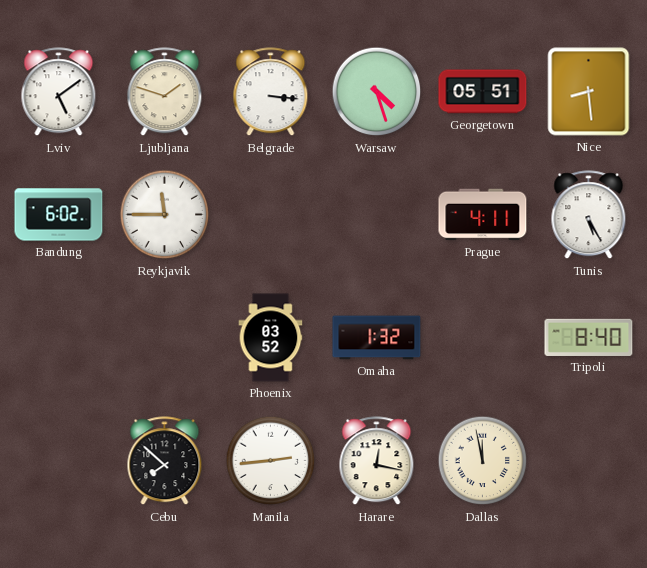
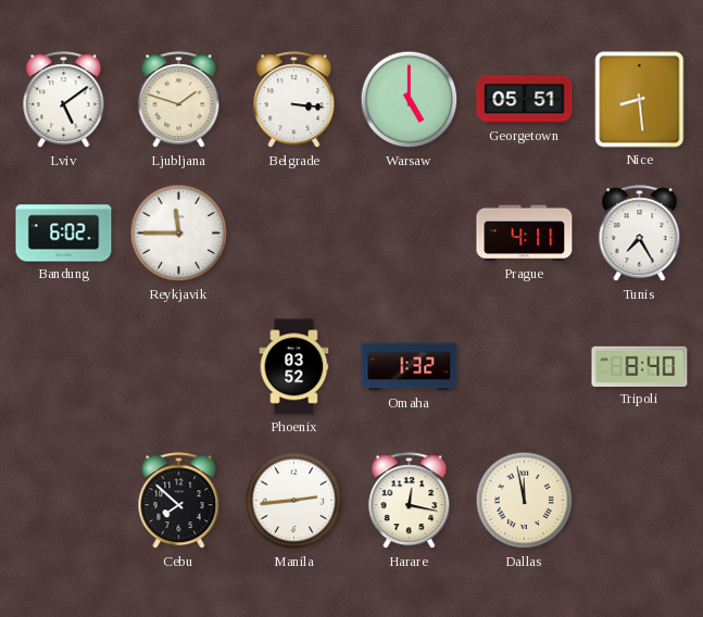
Warsaw: 4:27 -> 5:00
Tunis: 5:25 -> 7:25
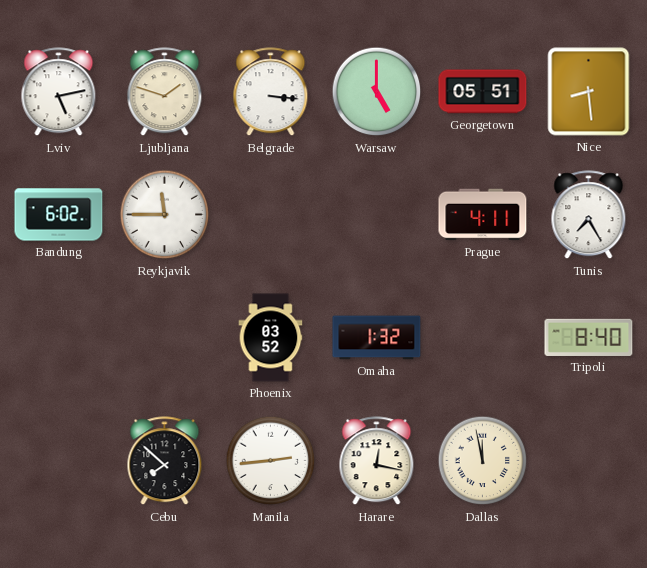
Lviv: 5:09 -> 5:13
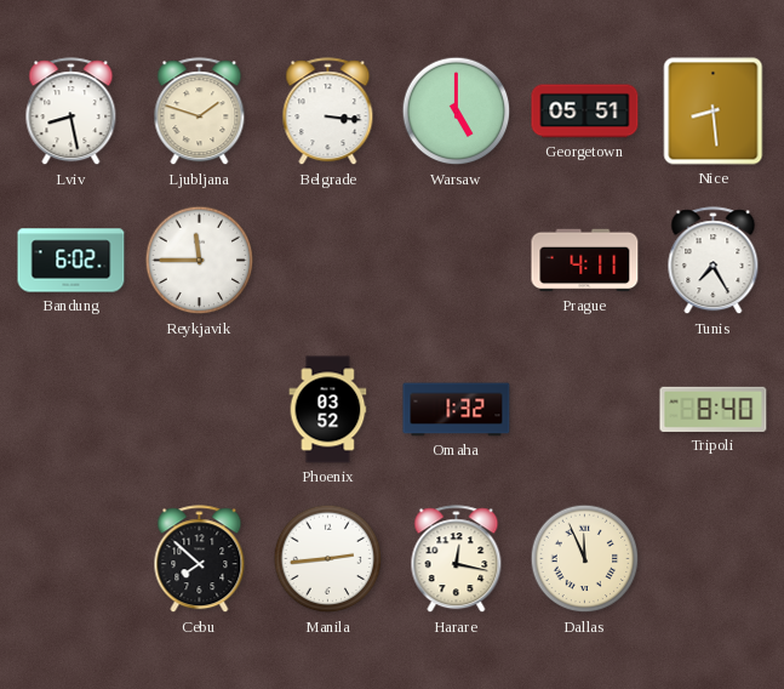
Lviv: 5:13 -> 8:28
Dallas: 11:58 -> 11:56
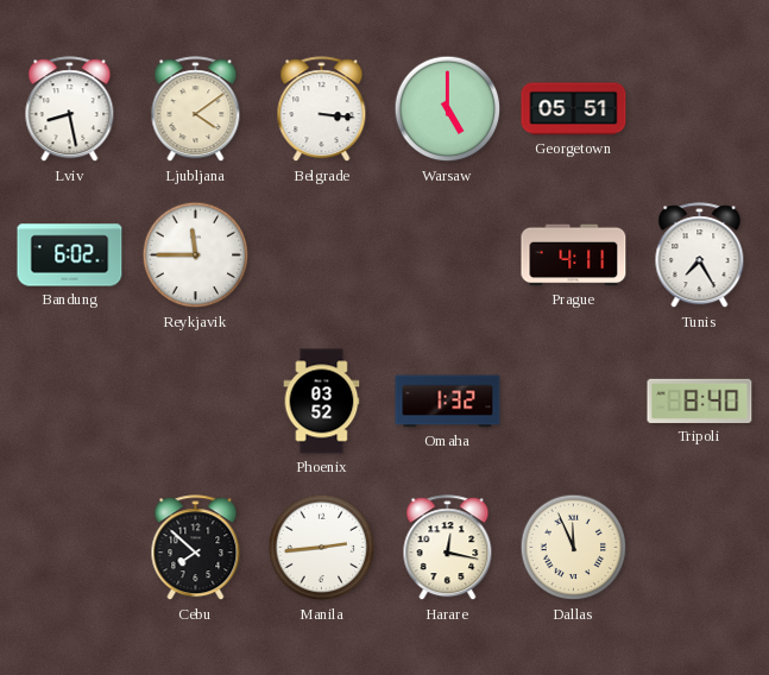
Ljubljana: 1:48 -> 4:09
Nice: 8:29 -> none
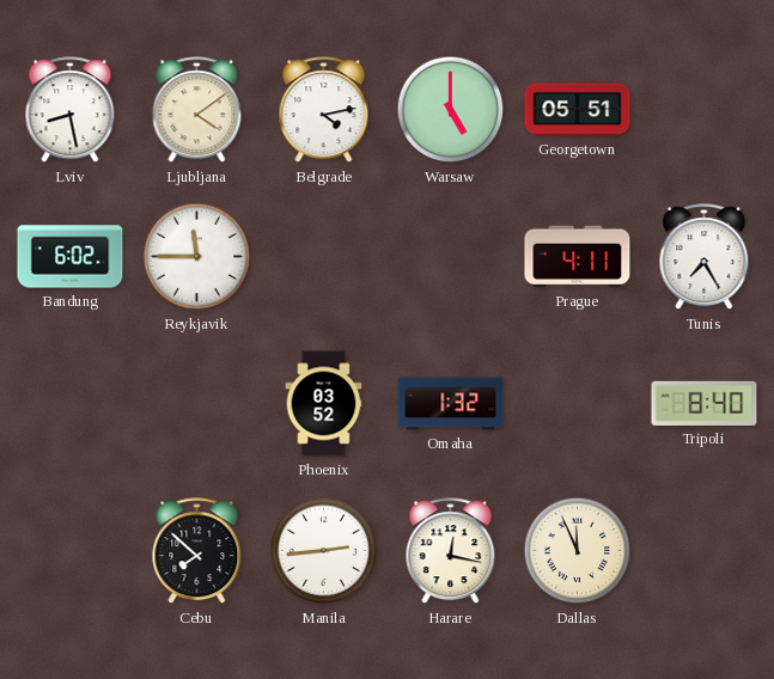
Belgrade: 3:16 -> 4:13
